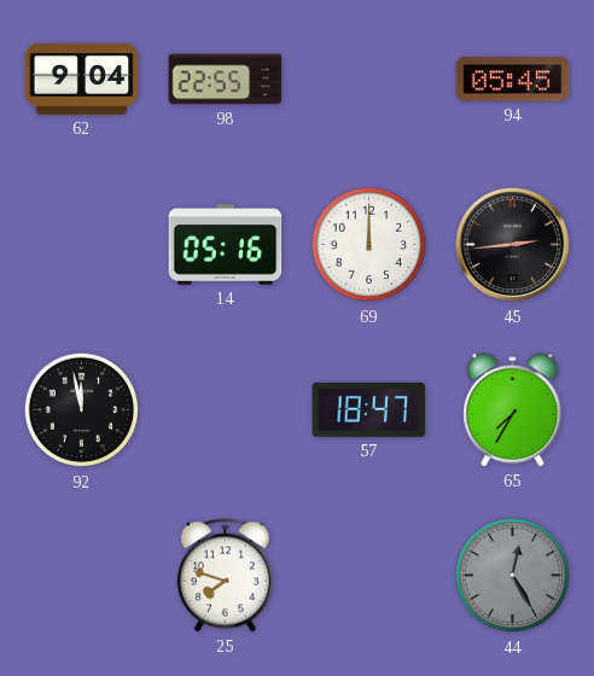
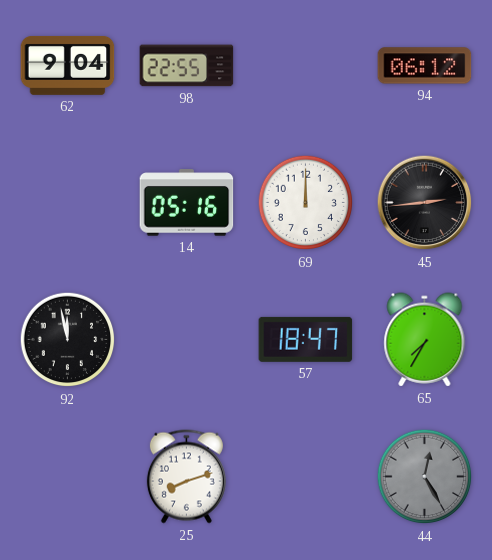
94: 05:45 -> 06:12
25: 7:48 -> 8:12
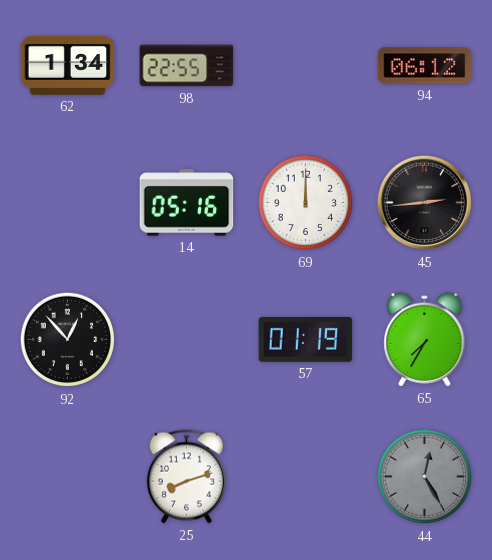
62: 9:04 -> 1:34
92: 11:58 -> 12:53
57: 18:47 -> 01:19
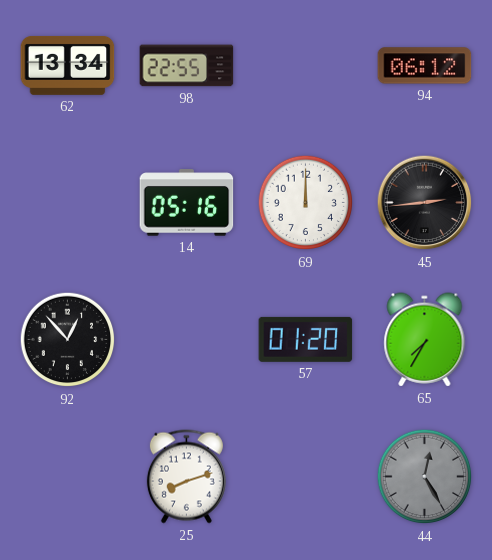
62: 1:34 -> 13:34
57: 01:19 -> 01:20
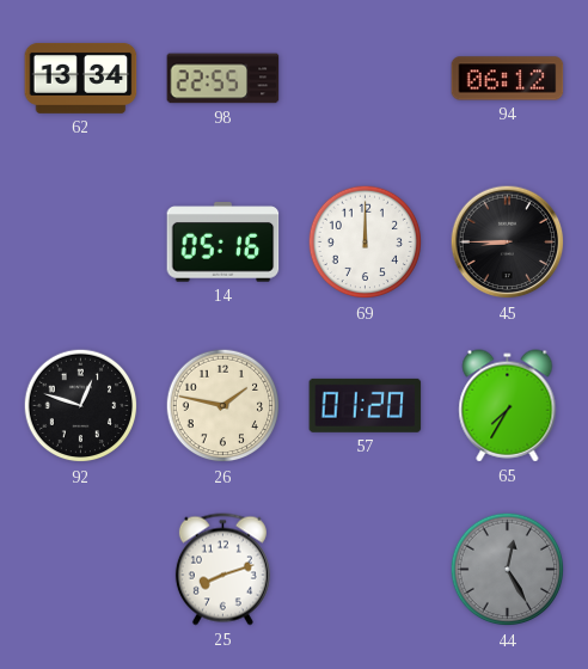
45: 2:44 -> 8:45
92: 12:53 -> 12:48
26: none -> 1:47
